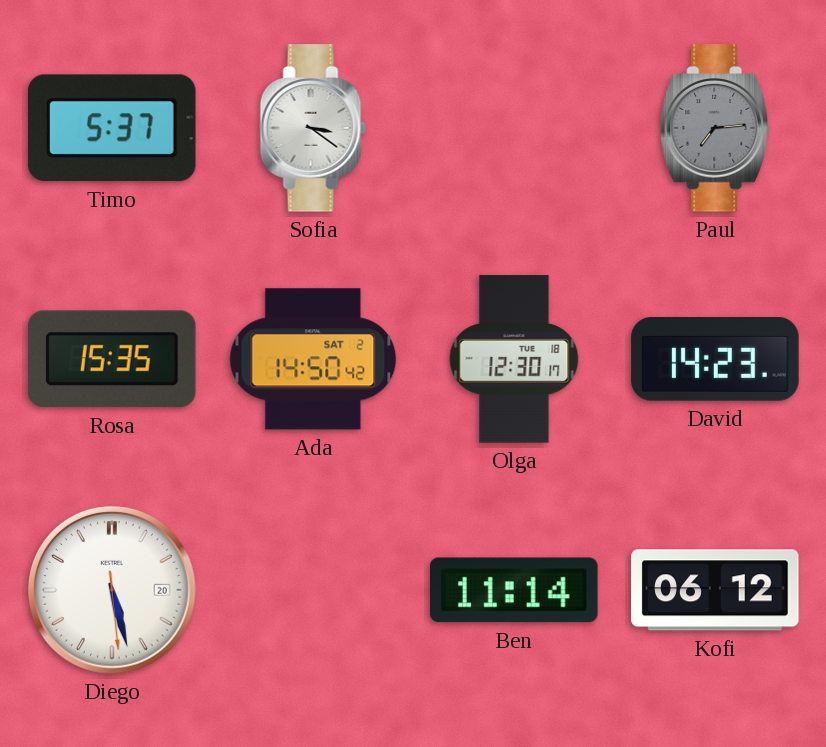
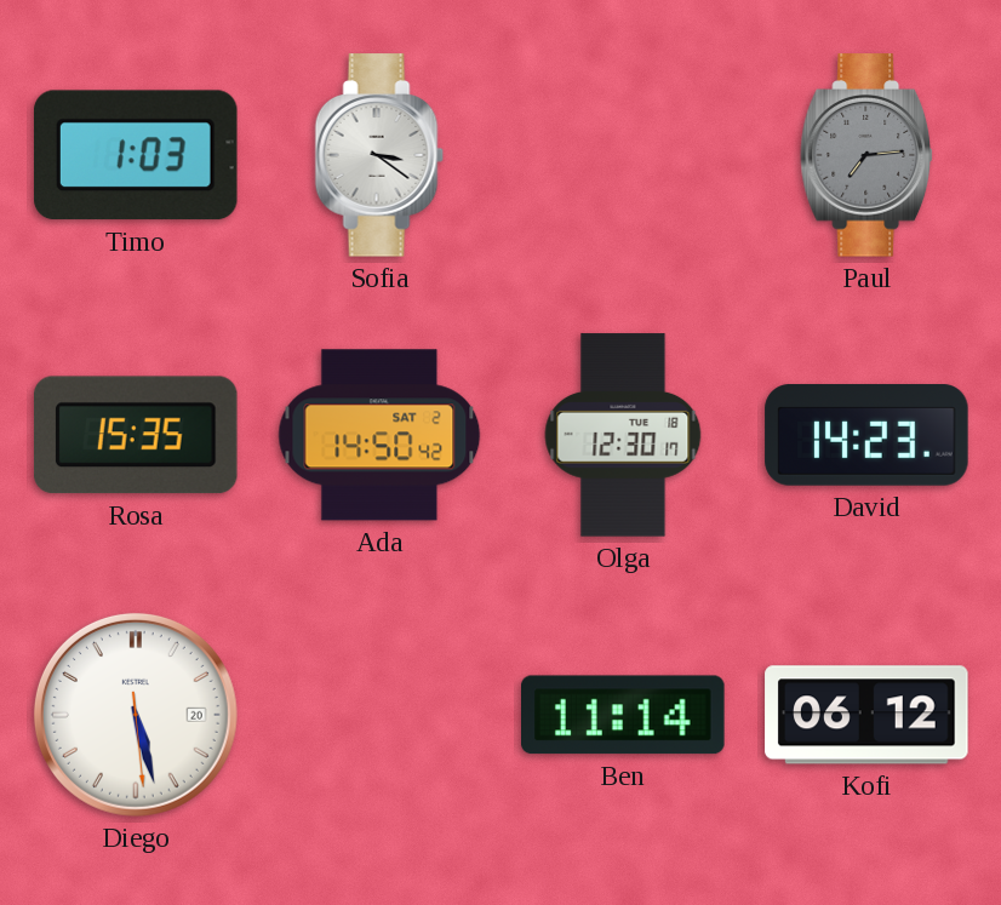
Timo: 5:37 -> 1:03
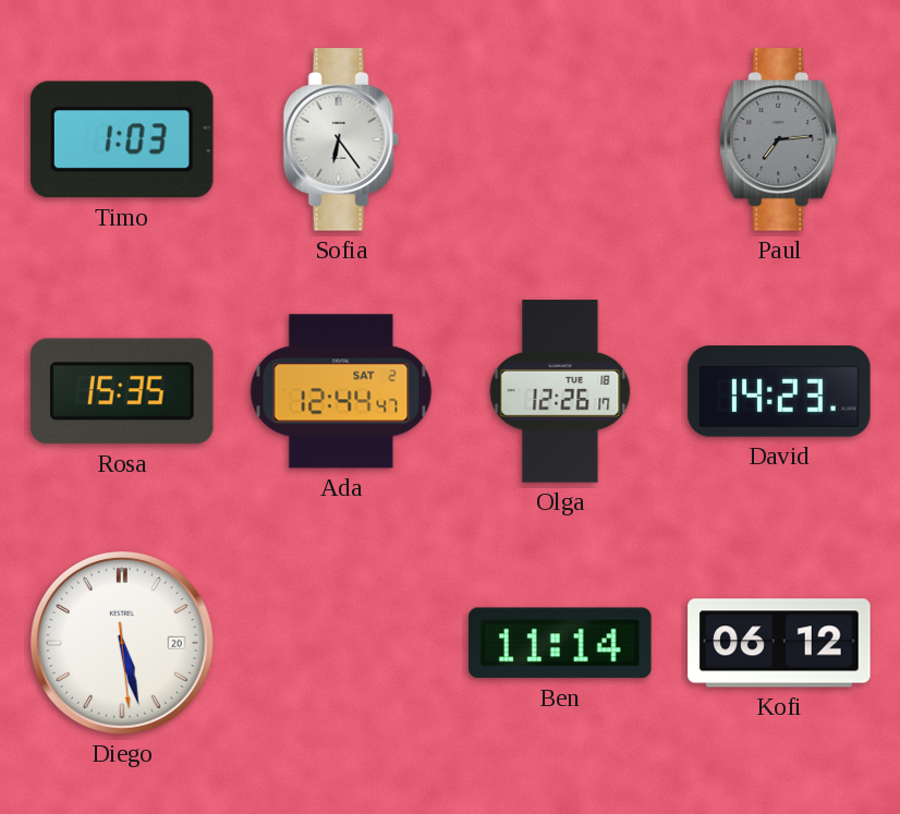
Sofia: 3:21 -> 6:24
Ada: 14:50 -> 12:44
Olga: 12:30 -> 12:26
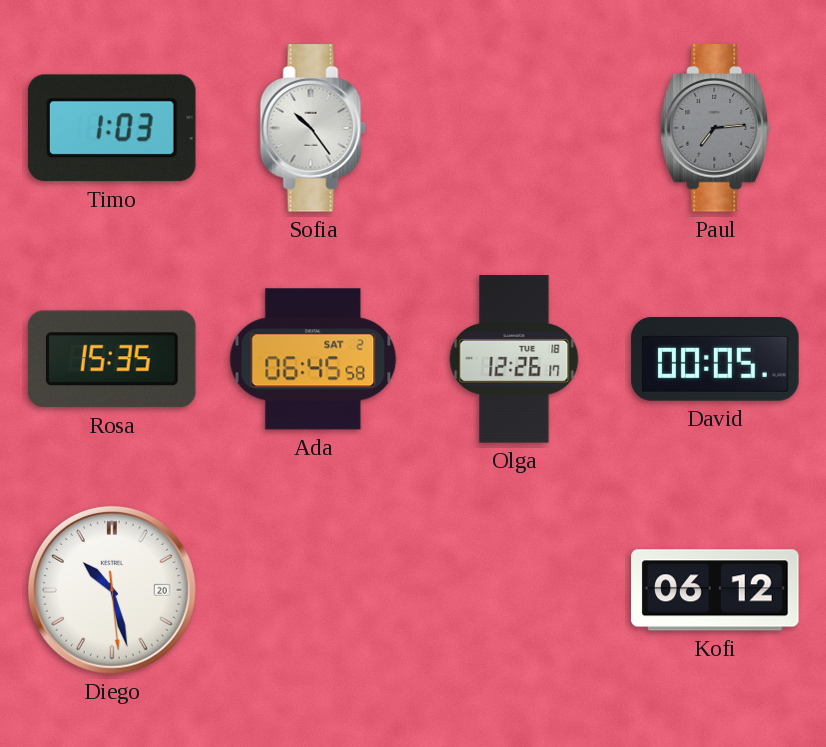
Sofia: 6:24 -> 10:24
Ada: 12:44 -> 06:45
David: 14:23 -> 00:05
Diego: 5:27 -> 10:27
Ben: 11:14 -> none
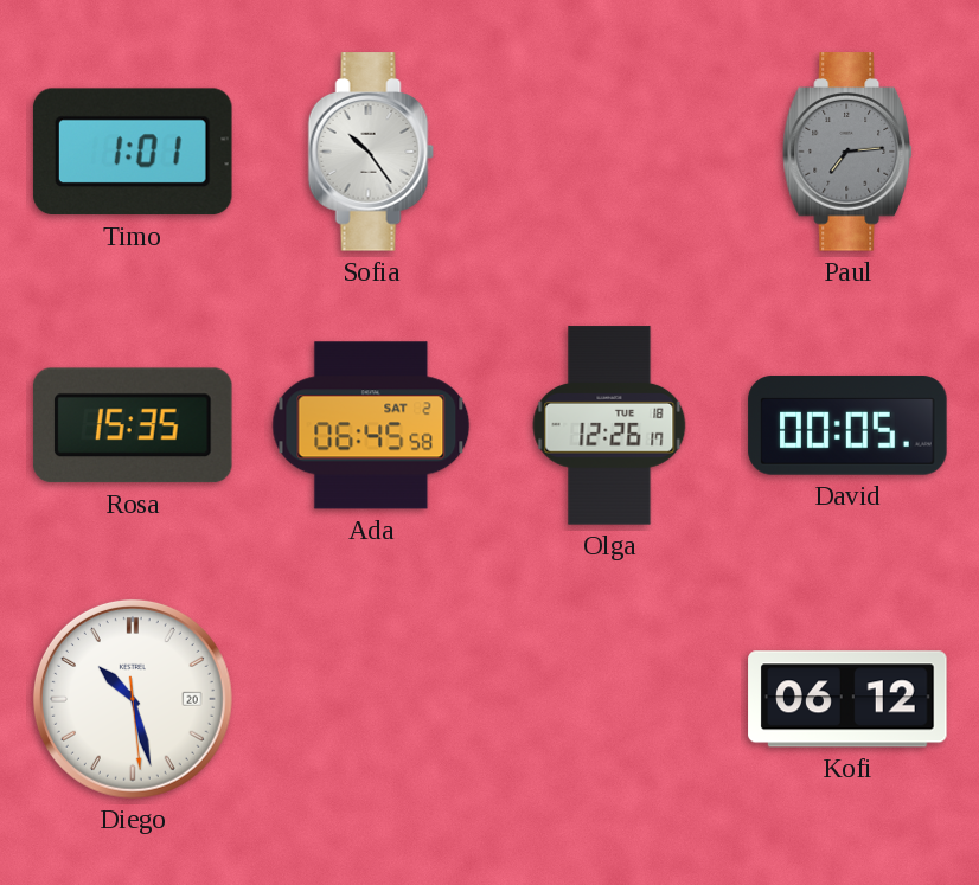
Timo: 1:03 -> 1:01
